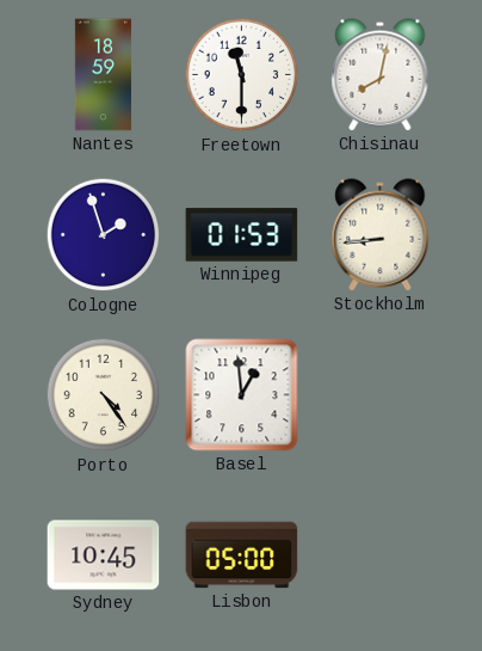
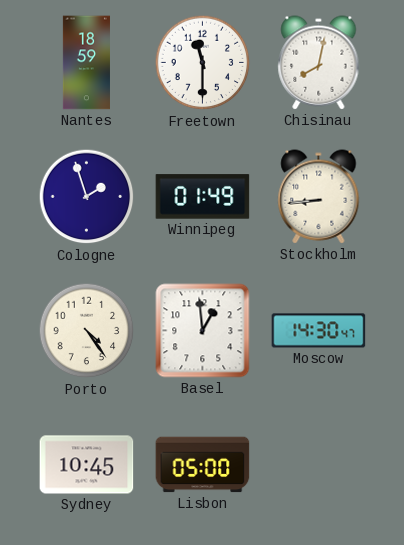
Winnipeg: 01:53 -> 01:49
Moscow: none -> 14:30
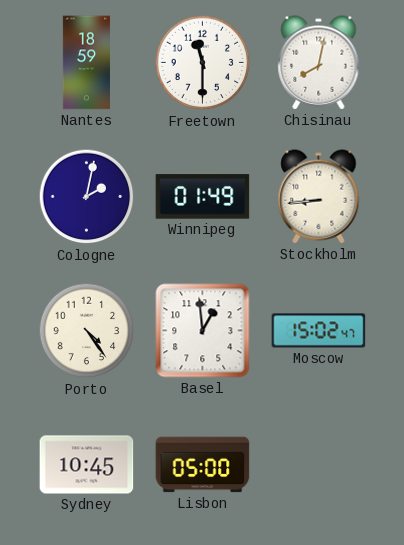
Cologne: 1:57 -> 2:02
Moscow: 14:30 -> 15:02
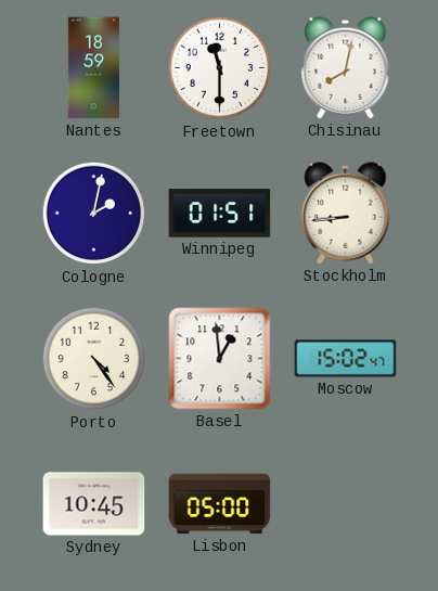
Winnipeg: 01:49 -> 01:51
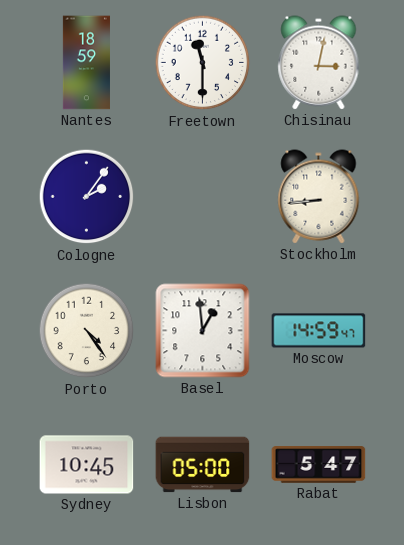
Chisinau: 8:02 -> 3:02
Cologne: 2:02 -> 2:06
Winnipeg: 01:51 -> none
Moscow: 15:02 -> 14:59
Rabat: none -> 5:47
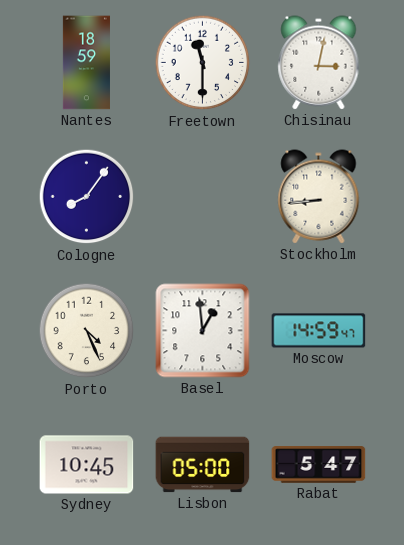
Cologne: 2:06 -> 8:06
Porto: 4:24 -> 4:26
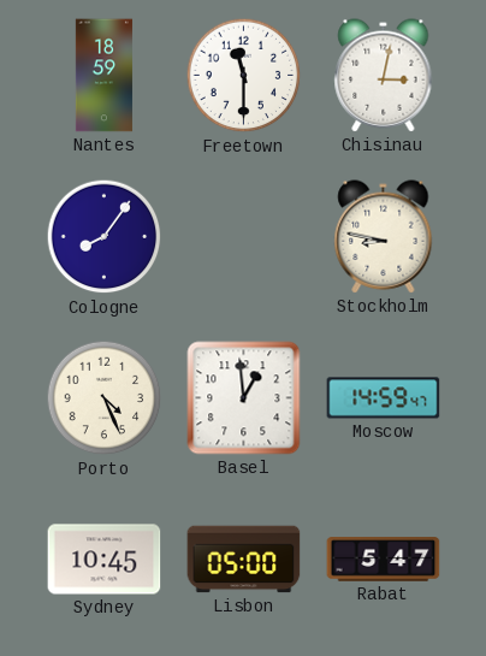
Stockholm: 8:44 -> 8:47
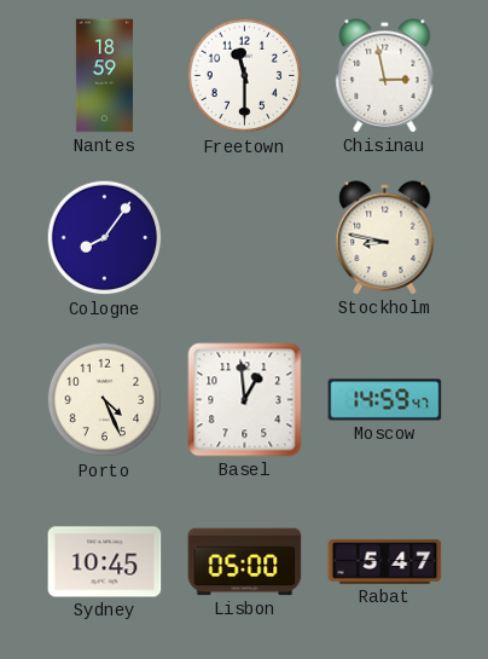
Chisinau: 3:02 -> 2:58
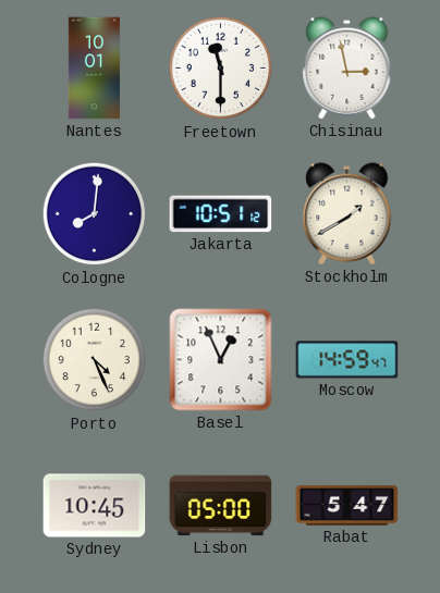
Nantes: 18:59 -> 10:01
Cologne: 8:06 -> 8:01
Jakarta: none -> 10:51
Stockholm: 8:47 -> 1:40
Basel: 12:59 -> 12:56
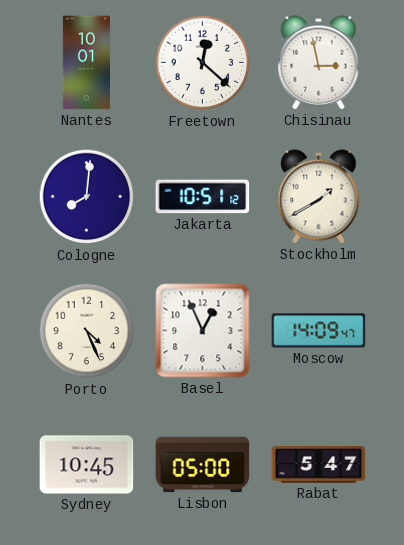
Freetown: 11:30 -> 12:22
Moscow: 14:59 -> 14:09
